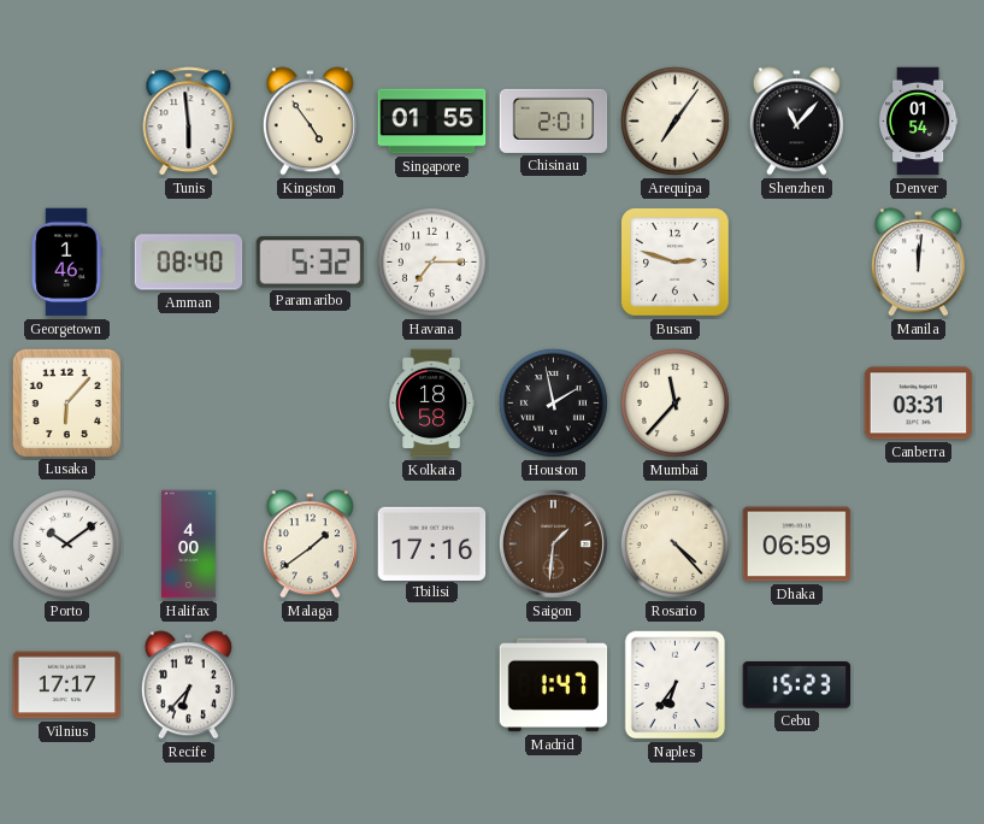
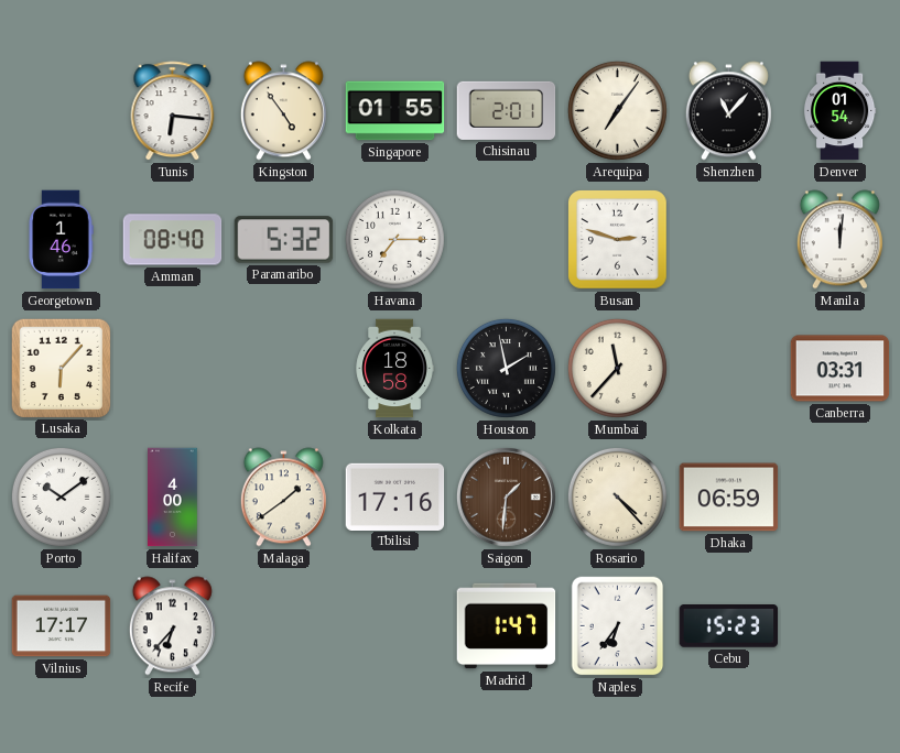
Tunis: 5:59 -> 6:16
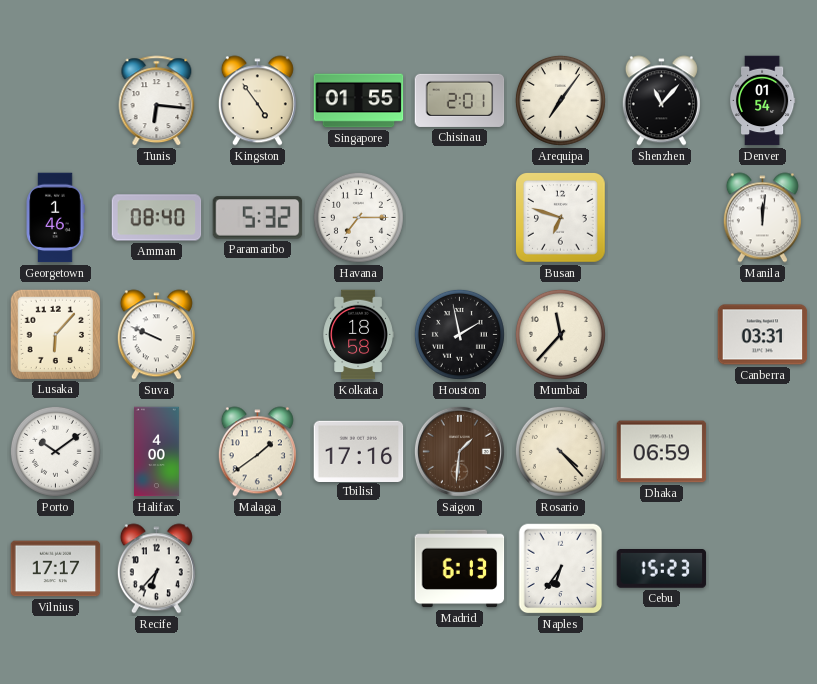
Busan: 2:48 -> 6:48
Suva: none -> 9:49
Madrid: 1:47 -> 6:13
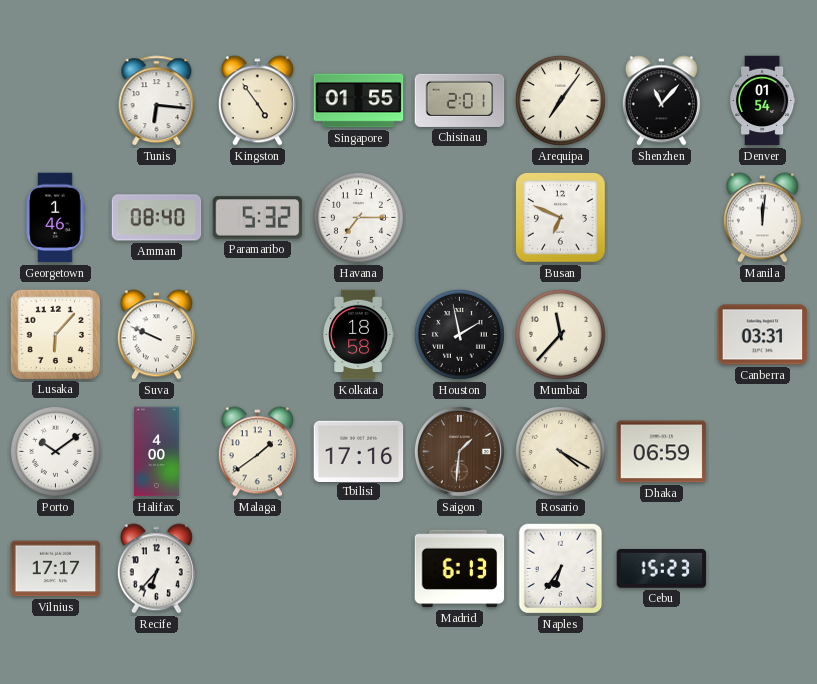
Busan: 6:48 -> 6:49
Rosario: 4:23 -> 4:20
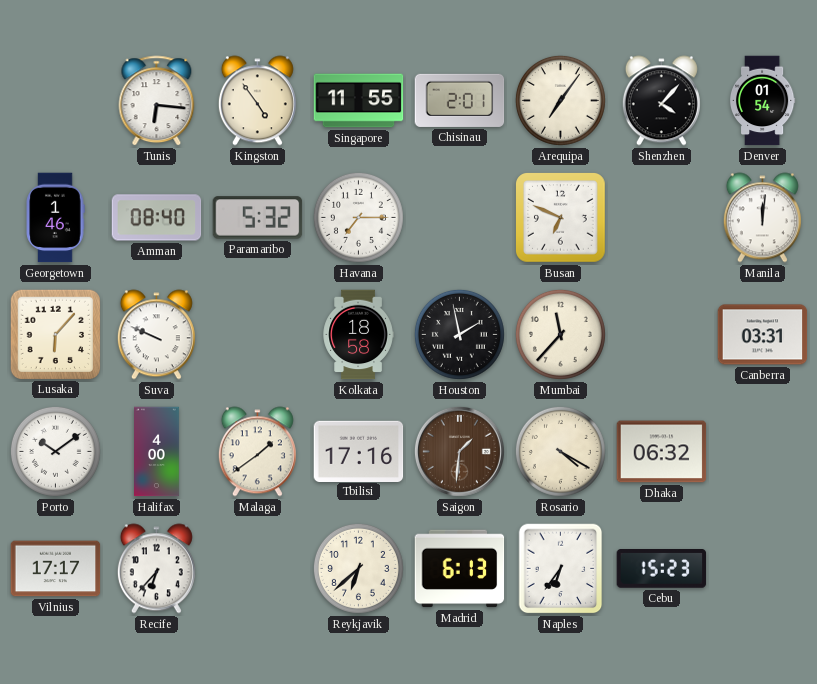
Singapore: 01:55 -> 11:55
Shenzhen: 11:07 -> 4:07
Dhaka: 06:59 -> 06:32
Reykjavik: none -> 6:38
